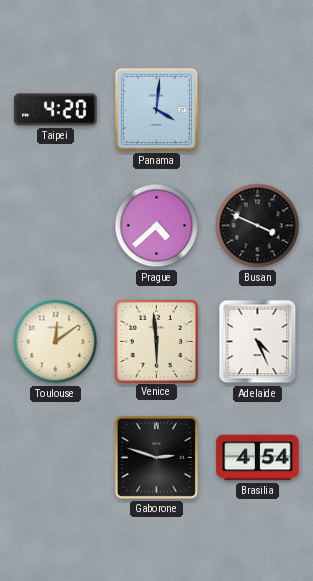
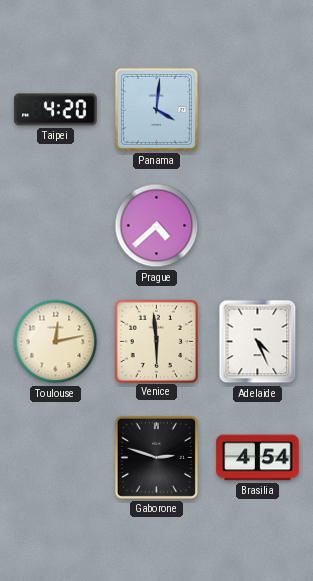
Busan: 3:49 -> none
Toulouse: 12:09 -> 12:13
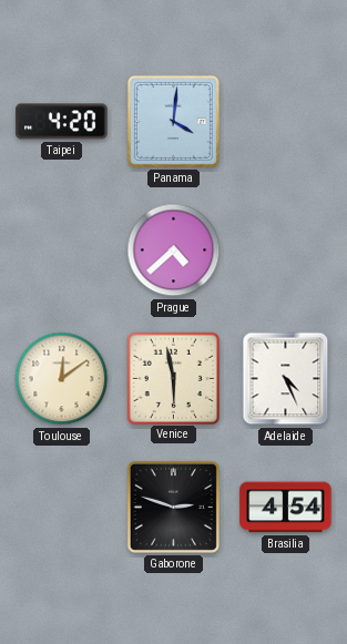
Toulouse: 12:13 -> 12:09
Venice: 5:59 -> 5:58
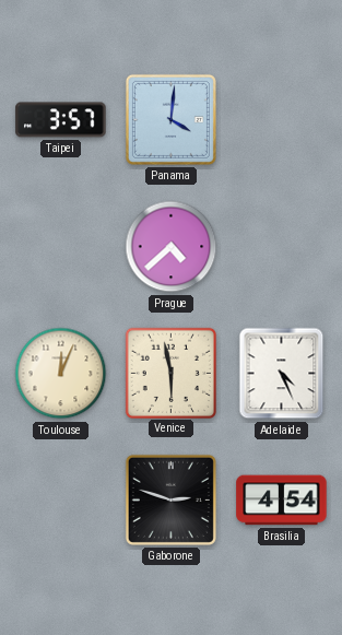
Taipei: 4:20 -> 3:57
Toulouse: 12:09 -> 12:04
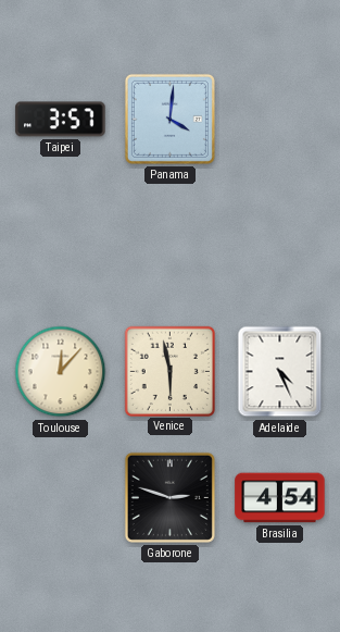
Prague: 4:38 -> none
Toulouse: 12:04 -> 12:07
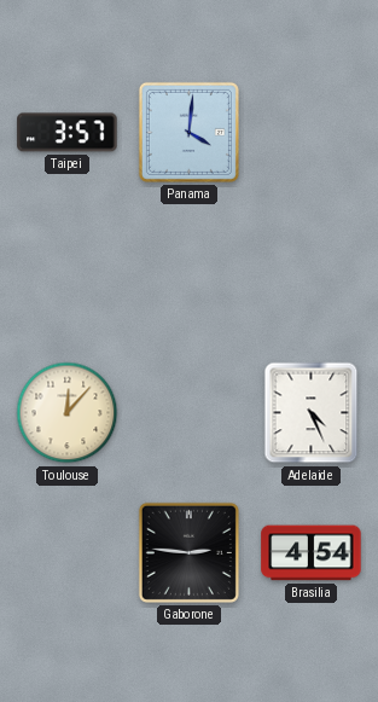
Venice: 5:58 -> none
Gaborone: 2:48 -> 2:46
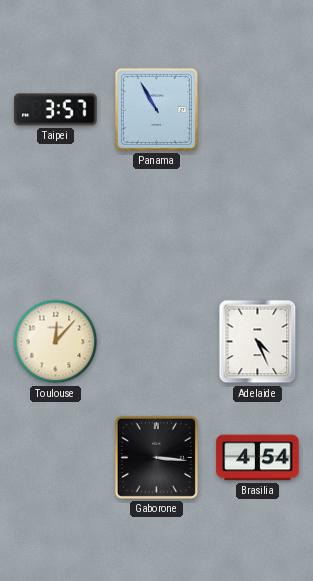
Panama: 4:01 -> 10:55
Gaborone: 2:46 -> 3:16
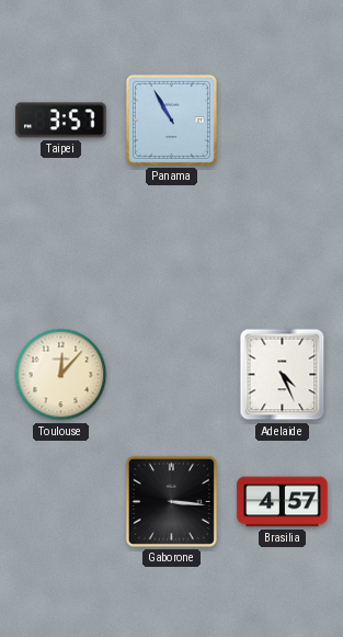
Brasilia: 4:54 -> 4:57
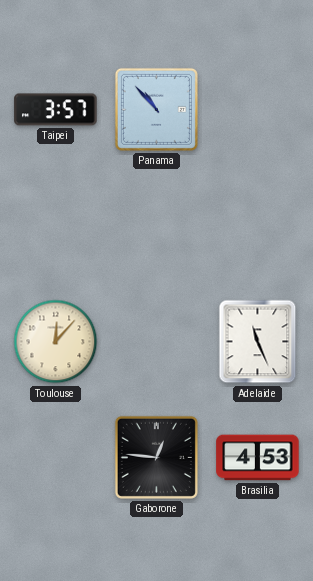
Panama: 10:55 -> 10:53
Adelaide: 4:26 -> 11:26
Gaborone: 3:16 -> 12:46
Brasilia: 4:57 -> 4:53
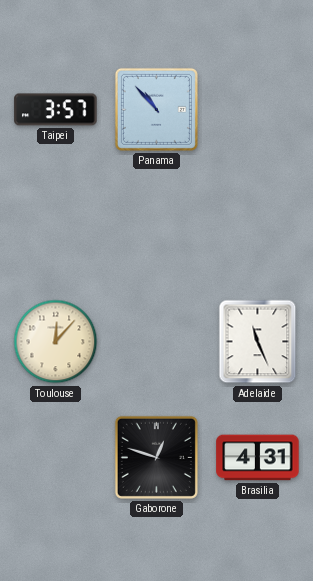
Gaborone: 12:46 -> 12:48
Brasilia: 4:53 -> 4:31
